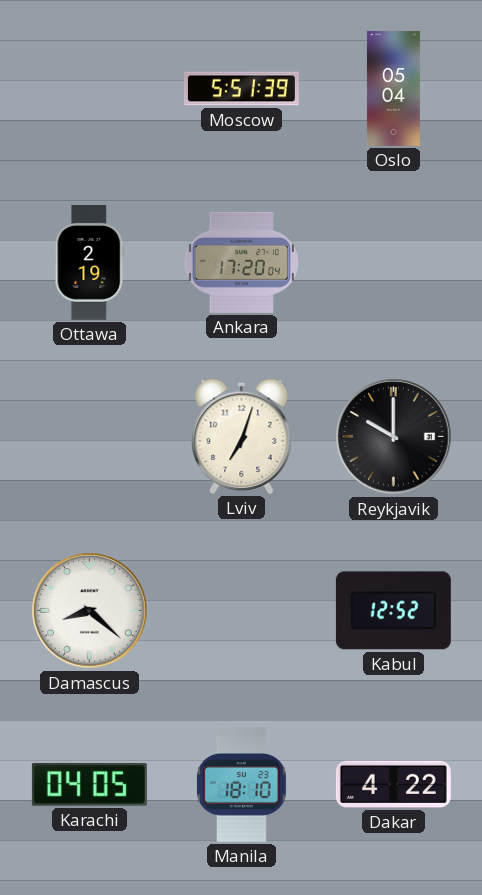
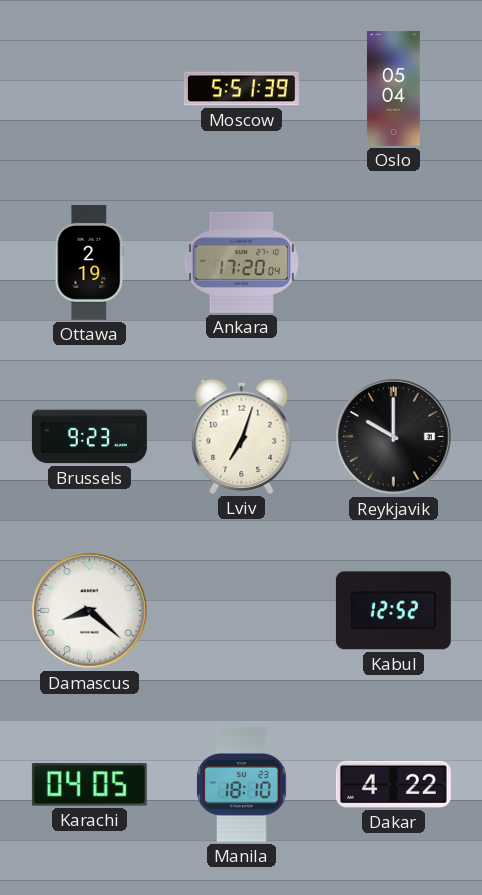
Brussels: none -> 9:23
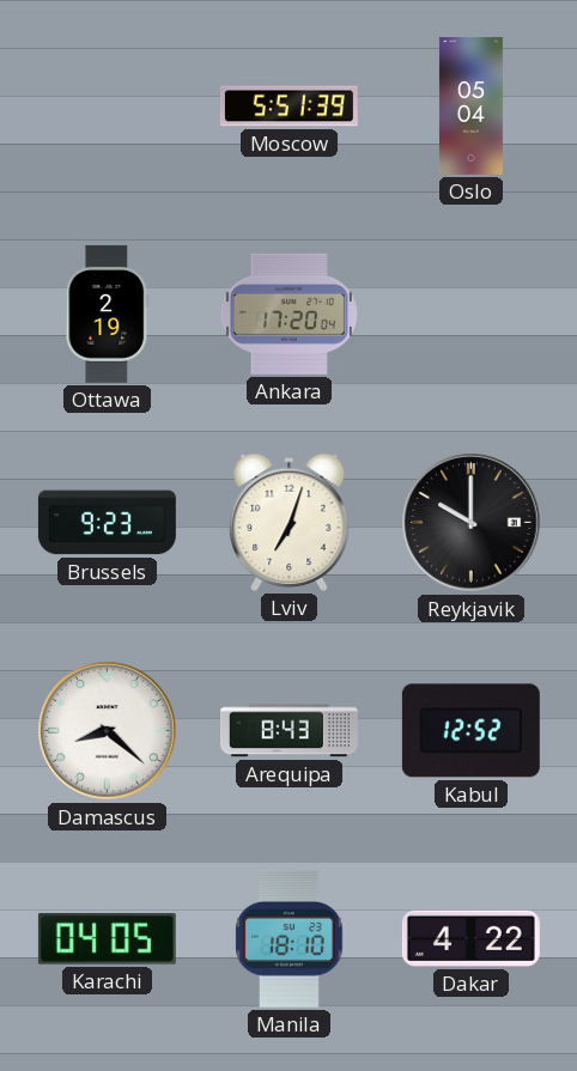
Arequipa: none -> 8:43
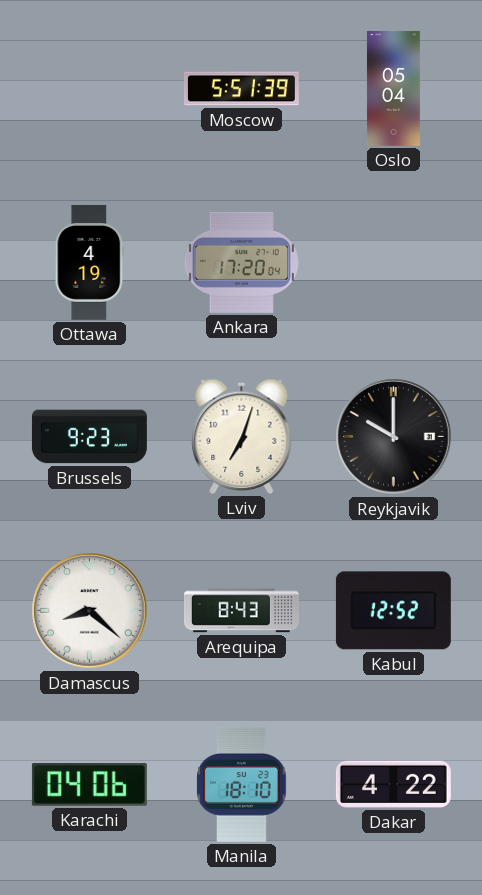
Ottawa: 2:19 -> 4:19
Karachi: 04:05 -> 04:06
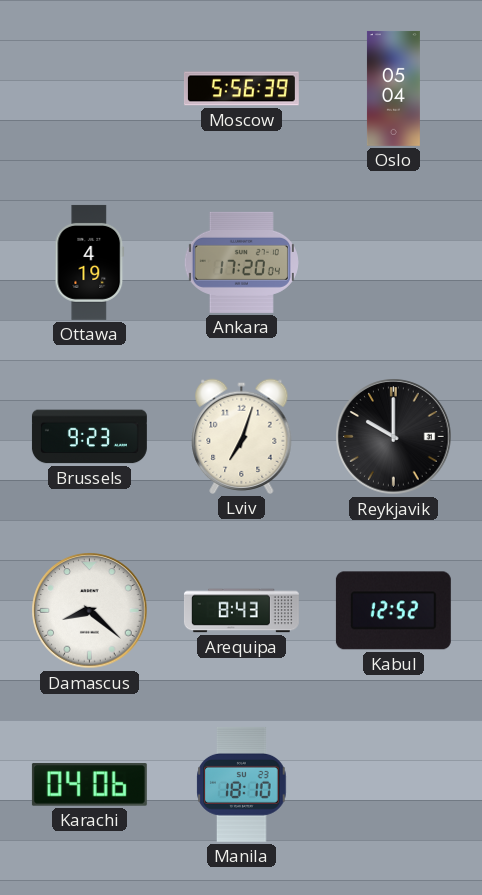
Moscow: 5:51 -> 5:56
Dakar: 4:22 -> none
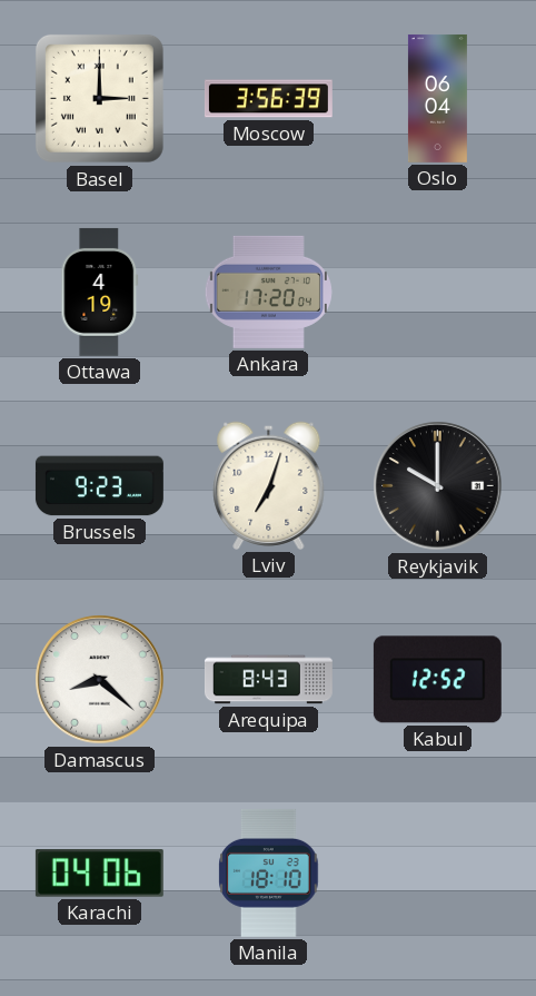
Basel: none -> 3:00
Moscow: 5:56 -> 3:56
Oslo: 05:04 -> 06:04
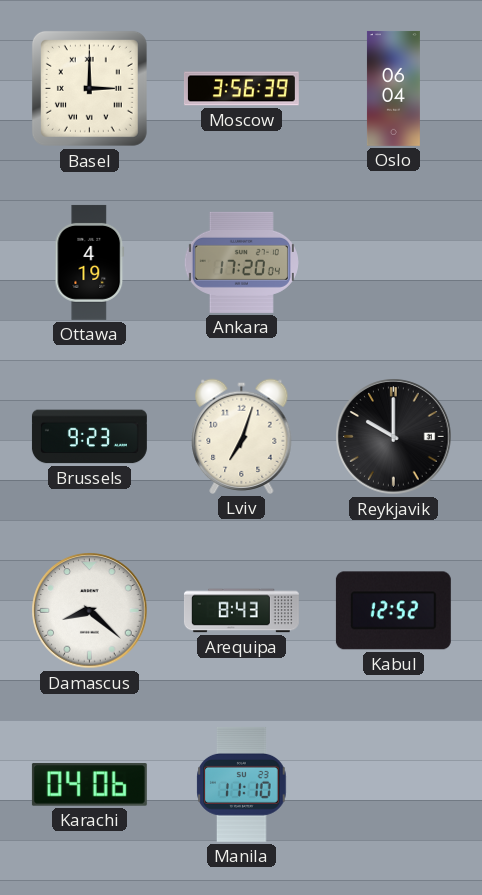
Manila: 18:10 -> 11:10
